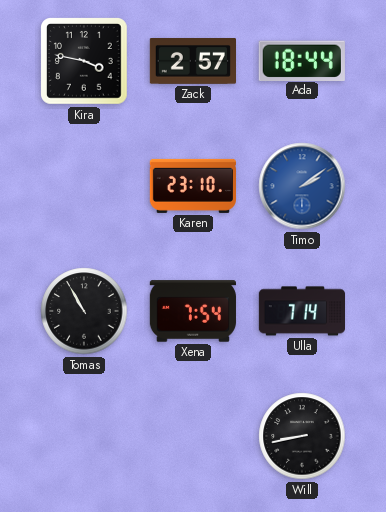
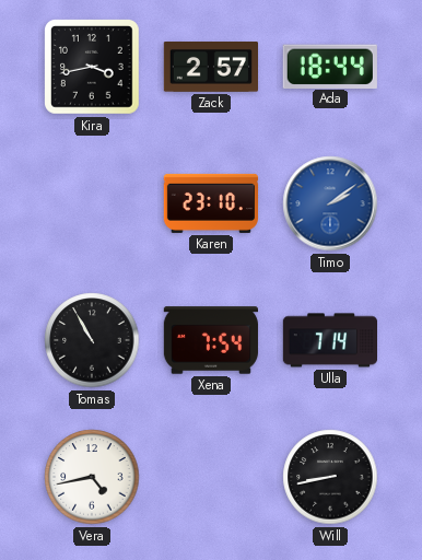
Kira: 3:47 -> 3:43
Vera: none -> 4:43
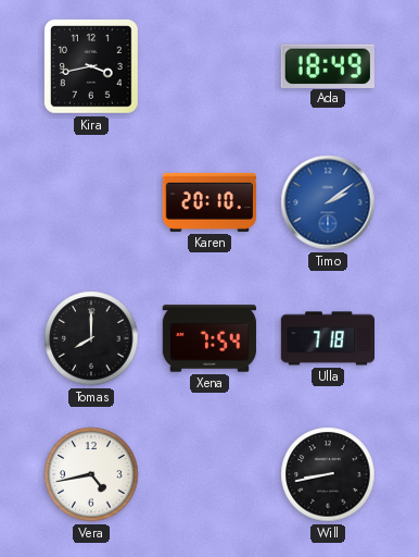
Zack: 2:57 -> none
Ada: 18:44 -> 18:49
Karen: 23:10 -> 20:10
Tomas: 10:55 -> 8:00
Ulla: 7:14 -> 7:18
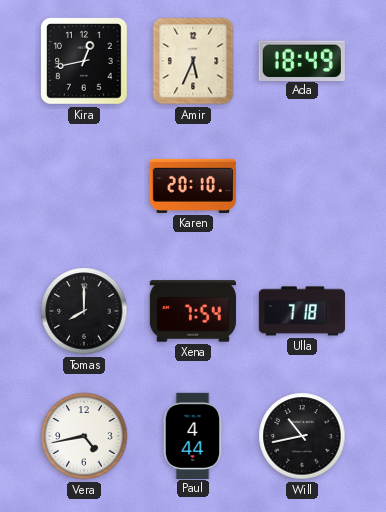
Kira: 3:43 -> 12:43
Amir: none -> 5:34
Timo: 2:09 -> none
Paul: none -> 4:44
Will: 8:43 -> 10:43
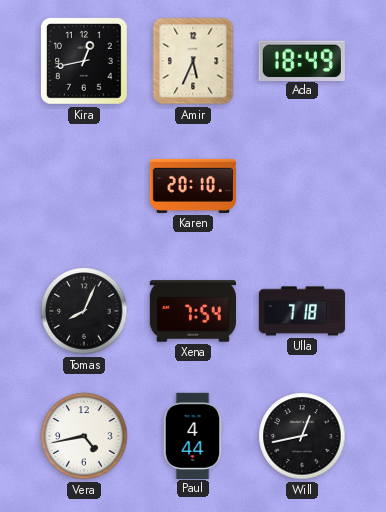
Tomas: 8:00 -> 8:04
Will: 10:43 -> 12:43
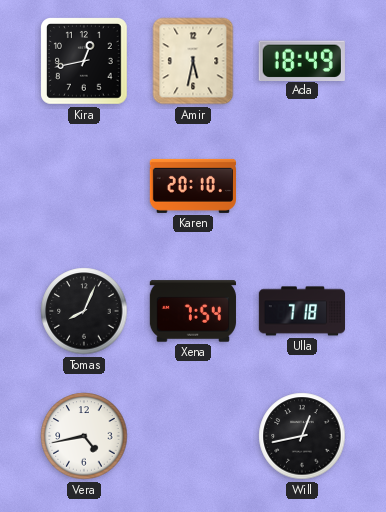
Amir: 5:34 -> 5:32
Paul: 4:44 -> none
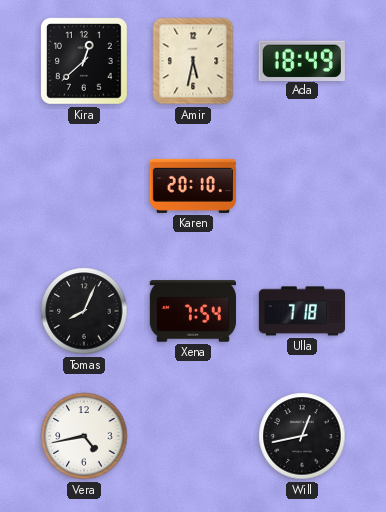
Kira: 12:43 -> 12:38
